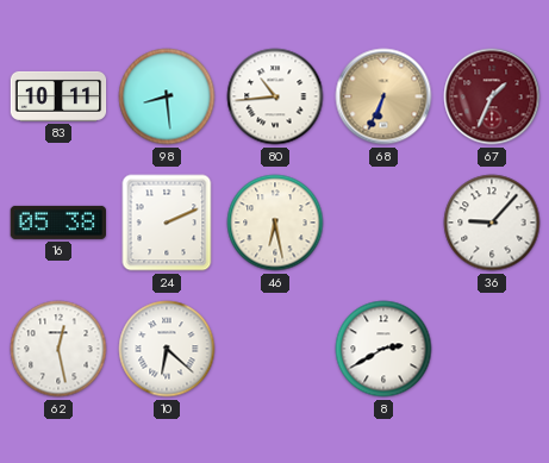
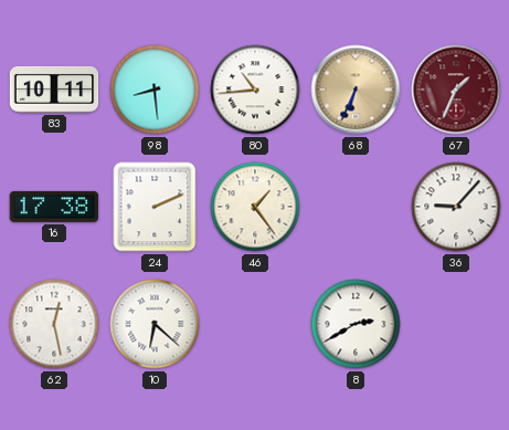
16: 05:38 -> 17:38
46: 6:28 -> 1:24
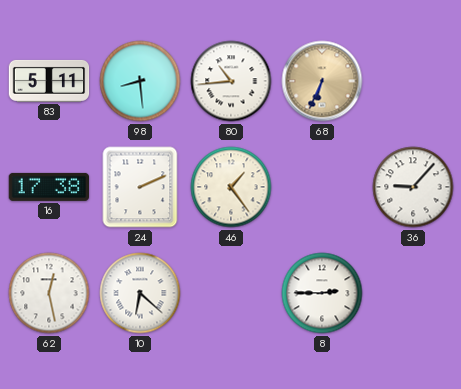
83: 10:11 -> 5:11
67: 1:34 -> none
8: 2:40 -> 2:45
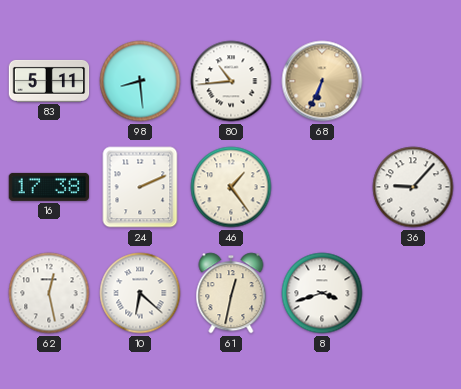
61: none -> 12:32
8: 2:45 -> 3:42
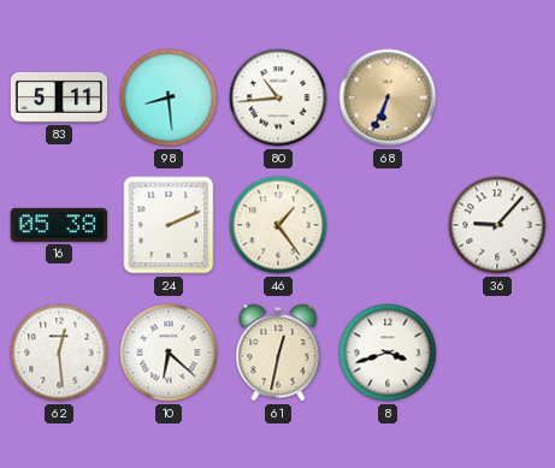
16: 17:38 -> 05:38
62: 12:28 -> 12:29
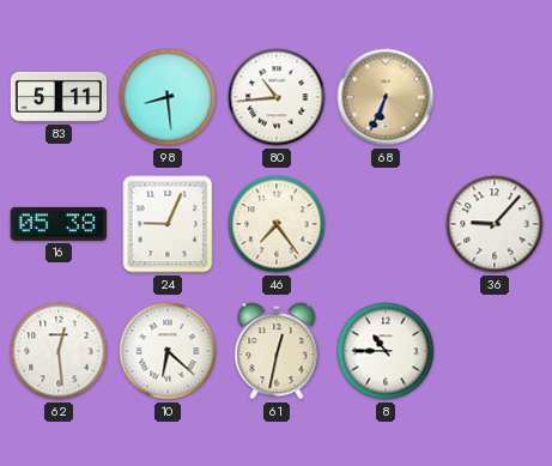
24: 2:11 -> 9:04
46: 1:24 -> 7:24
8: 3:42 -> 10:45
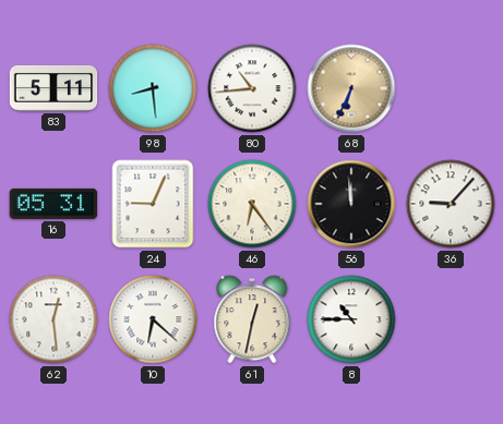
16: 05:38 -> 05:31
46: 7:24 -> 6:24
56: none -> 11:59
